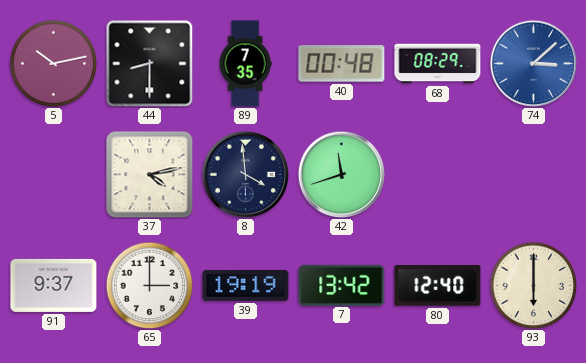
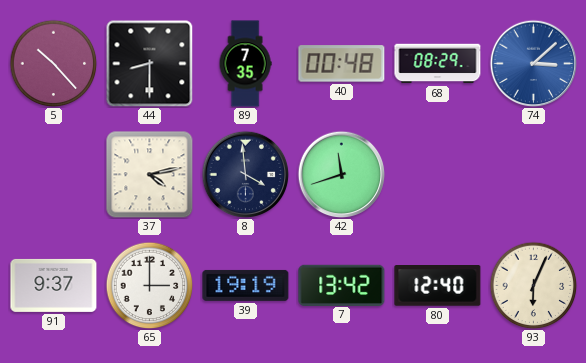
5: 10:13 -> 10:23
93: 6:00 -> 6:04
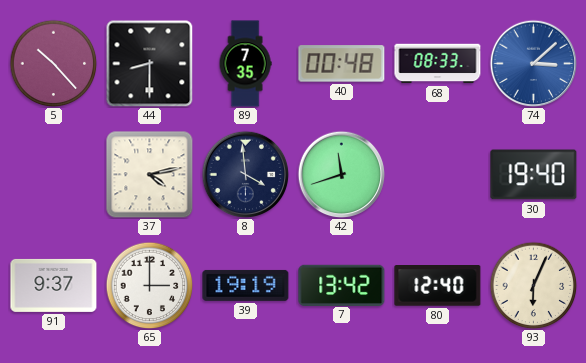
68: 08:29 -> 08:33
30: none -> 19:40
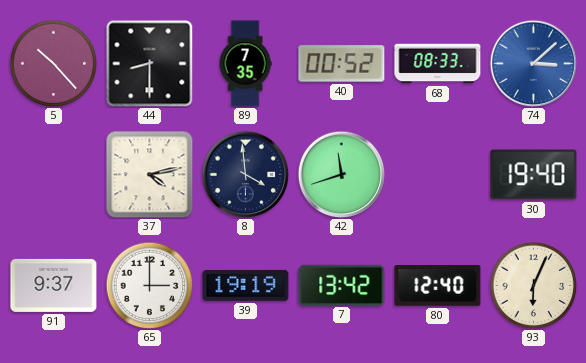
40: 00:48 -> 00:52
